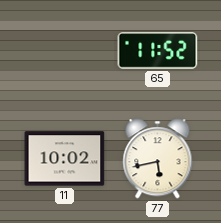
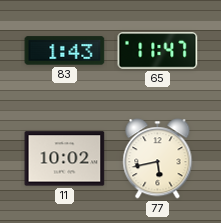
83: none -> 1:43
65: 11:52 -> 11:47
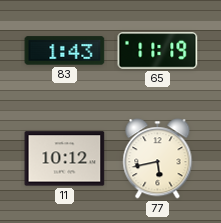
65: 11:47 -> 11:19
11: 10:02 -> 10:12
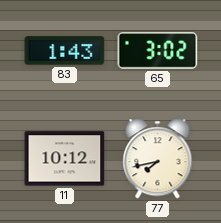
65: 11:19 -> 3:02
77: 5:43 -> 7:43
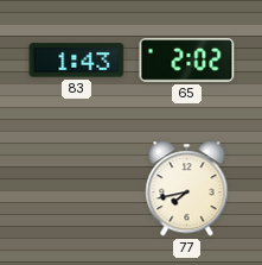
65: 3:02 -> 2:02
11: 10:12 -> none
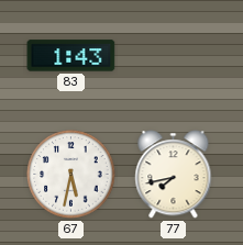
65: 2:02 -> none
67: none -> 5:32
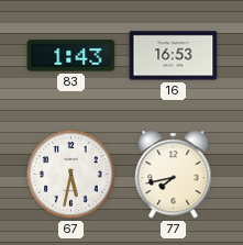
16: none -> 16:53
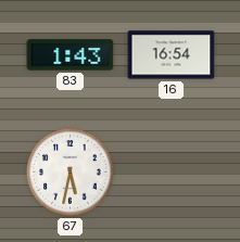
16: 16:53 -> 16:54
77: 7:43 -> none
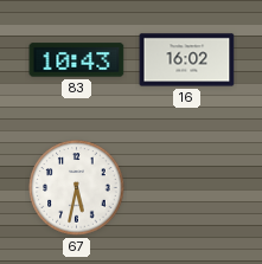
83: 1:43 -> 10:43
16: 16:54 -> 16:02
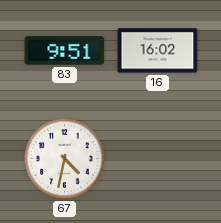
83: 10:43 -> 9:51
67: 5:32 -> 4:32
